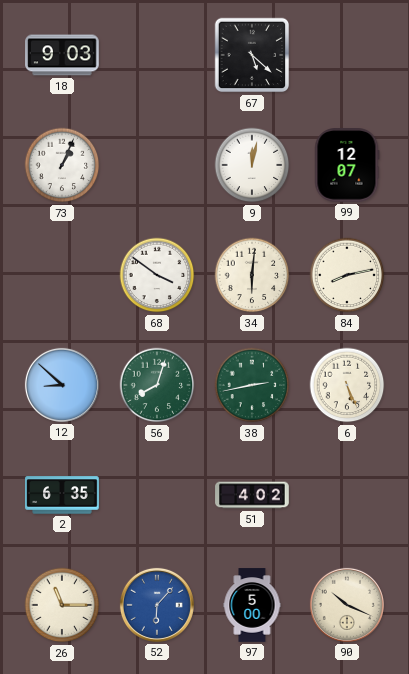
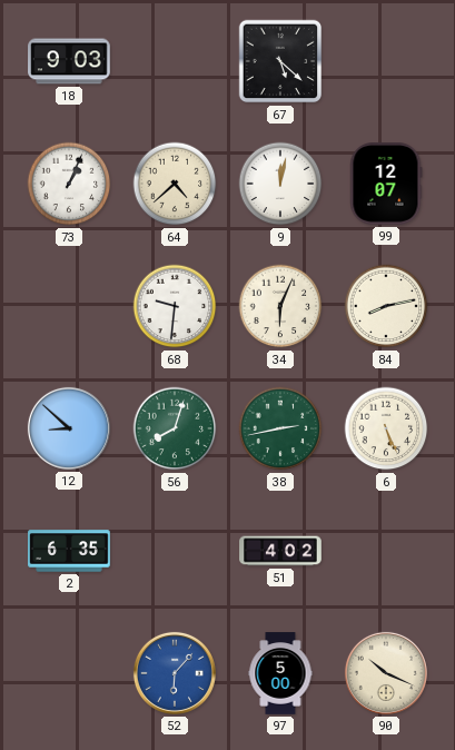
64: none -> 4:38
68: 3:51 -> 9:31
34: 6:01 -> 6:04
26: 11:15 -> none
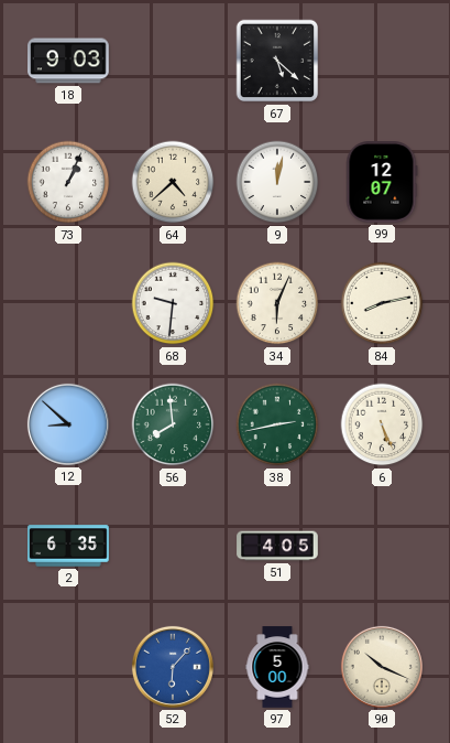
56: 8:03 -> 7:59
51: 4:02 -> 4:05
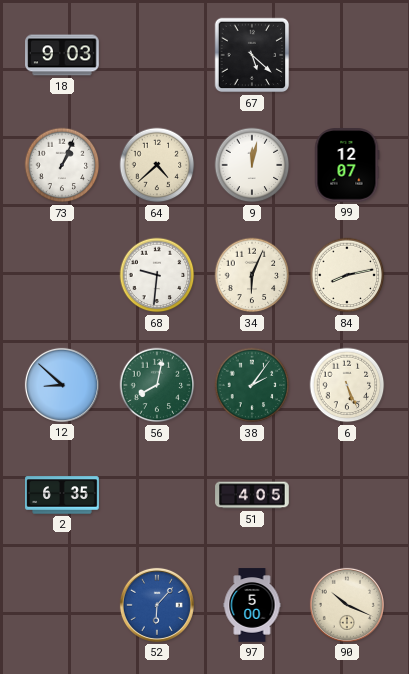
56: 7:59 -> 8:02
38: 2:43 -> 2:06
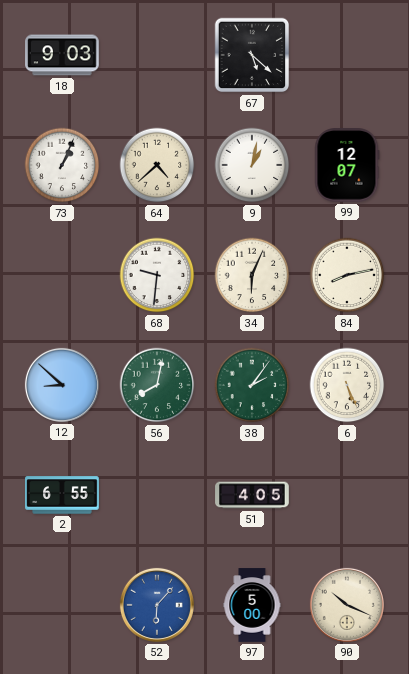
9: 12:02 -> 1:02
2: 6:35 -> 6:55
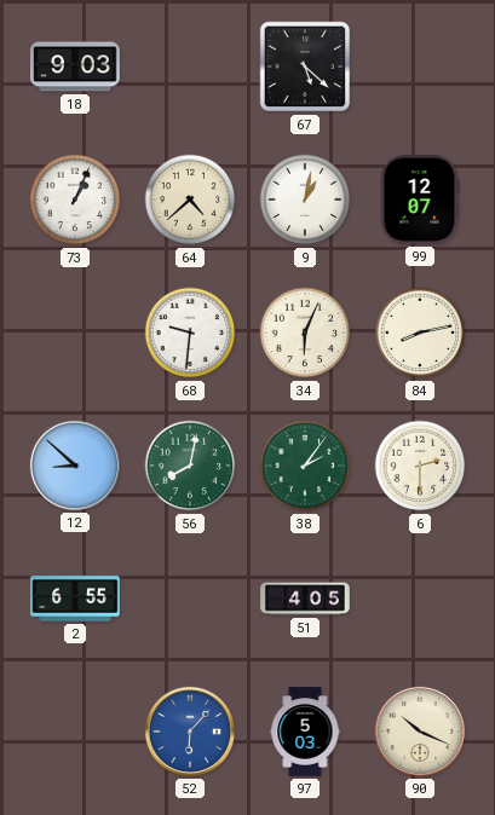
6: 5:26 -> 2:30
97: 5:00 -> 5:03
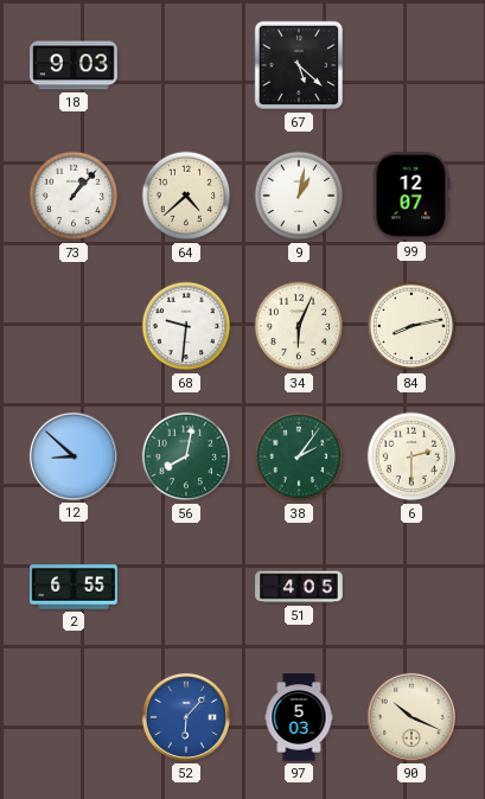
73: 1:04 -> 1:07
